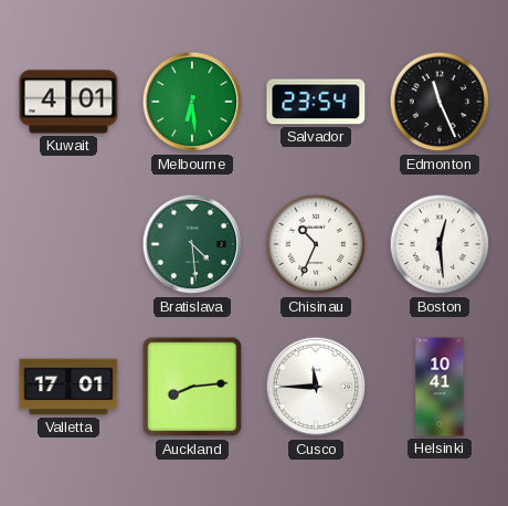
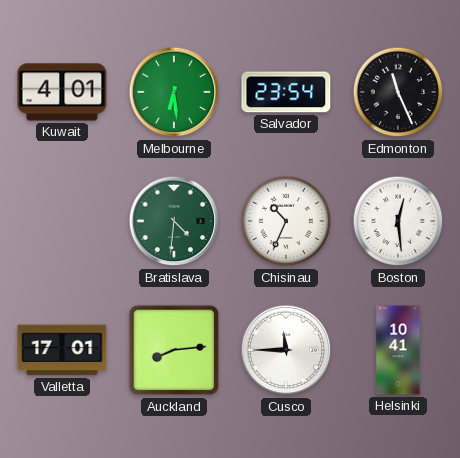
Bratislava: 4:29 -> 4:31
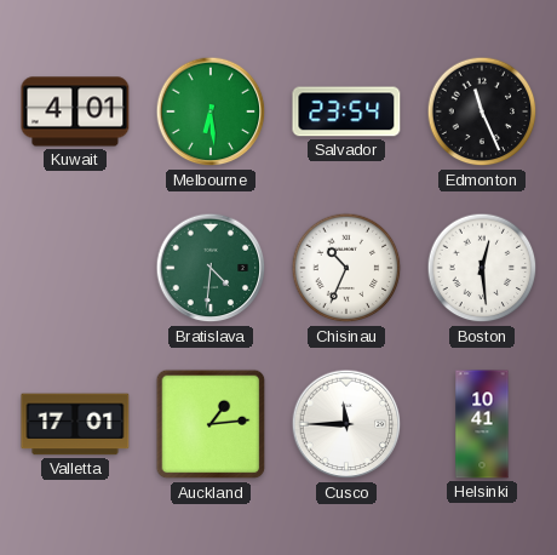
Auckland: 8:14 -> 1:14
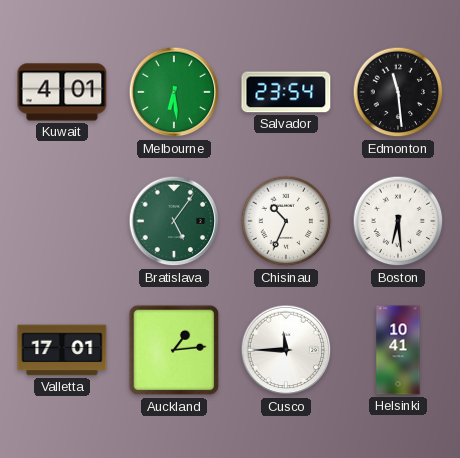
Edmonton: 11:26 -> 11:29
Bratislava: 4:31 -> 5:06
Boston: 12:29 -> 6:29
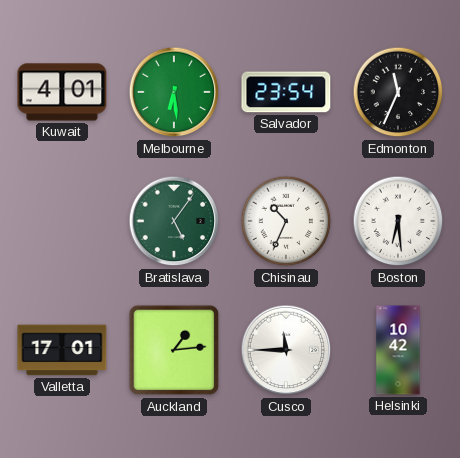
Edmonton: 11:29 -> 11:34
Helsinki: 10:41 -> 10:42
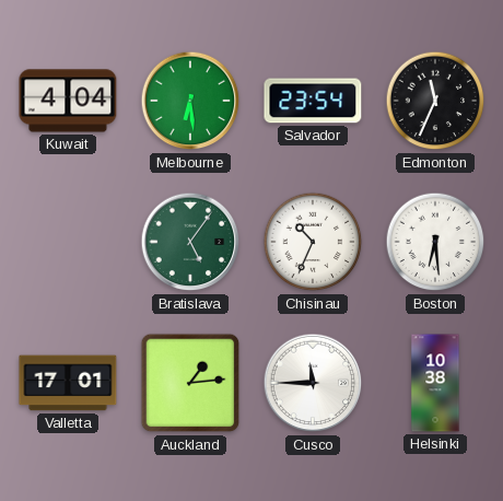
Kuwait: 4:01 -> 4:04
Helsinki: 10:42 -> 10:38
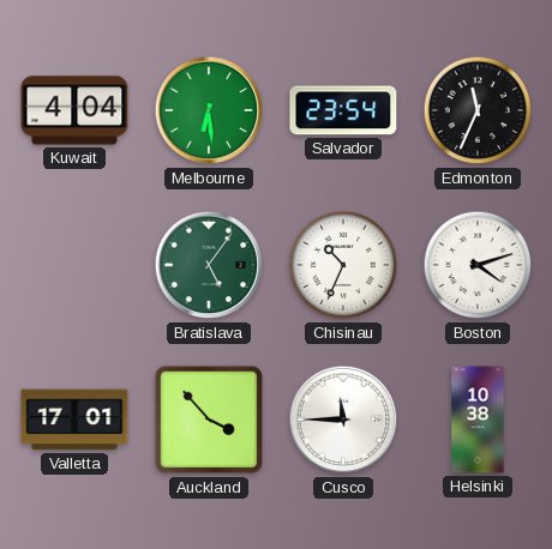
Boston: 6:29 -> 4:12
Auckland: 1:14 -> 3:53
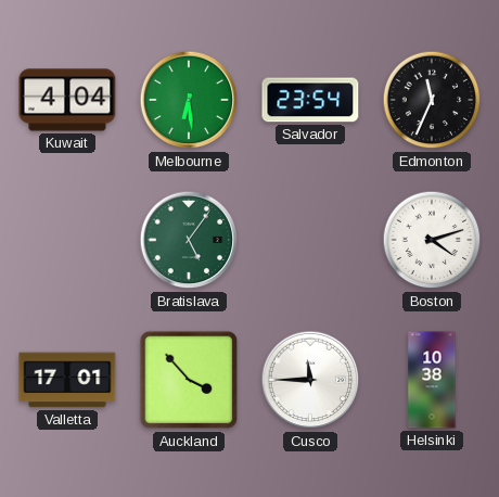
Chisinau: 10:34 -> none
